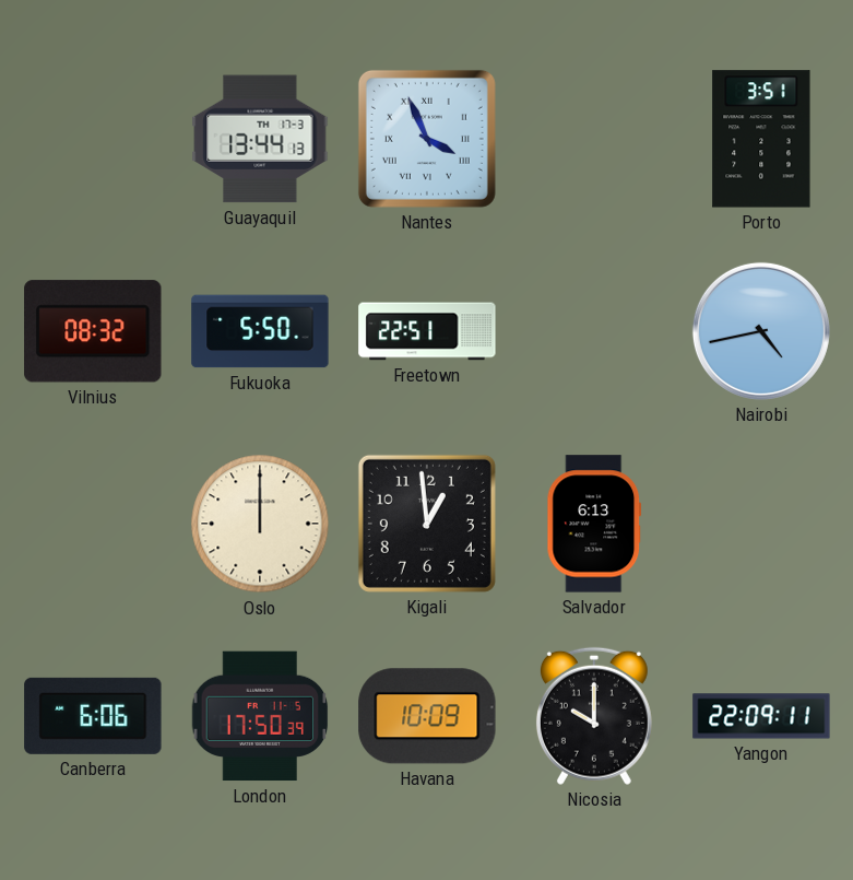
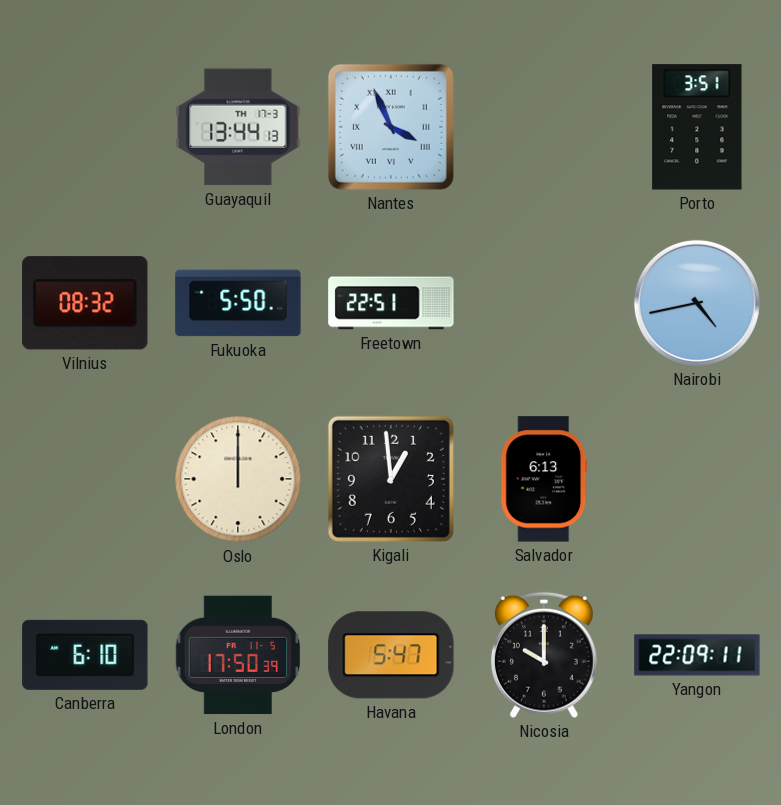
Canberra: 6:06 -> 6:10
Havana: 10:09 -> 5:47
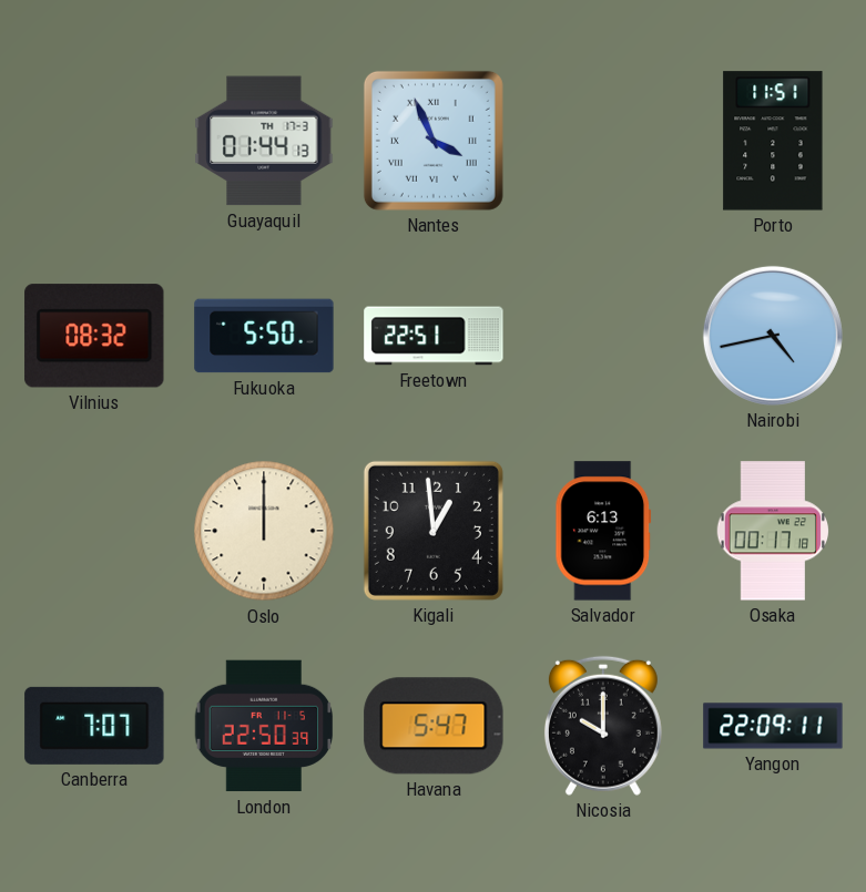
Guayaquil: 13:44 -> 01:44
Porto: 3:51 -> 11:51
Osaka: none -> 00:17
Canberra: 6:10 -> 7:07
London: 17:50 -> 22:50
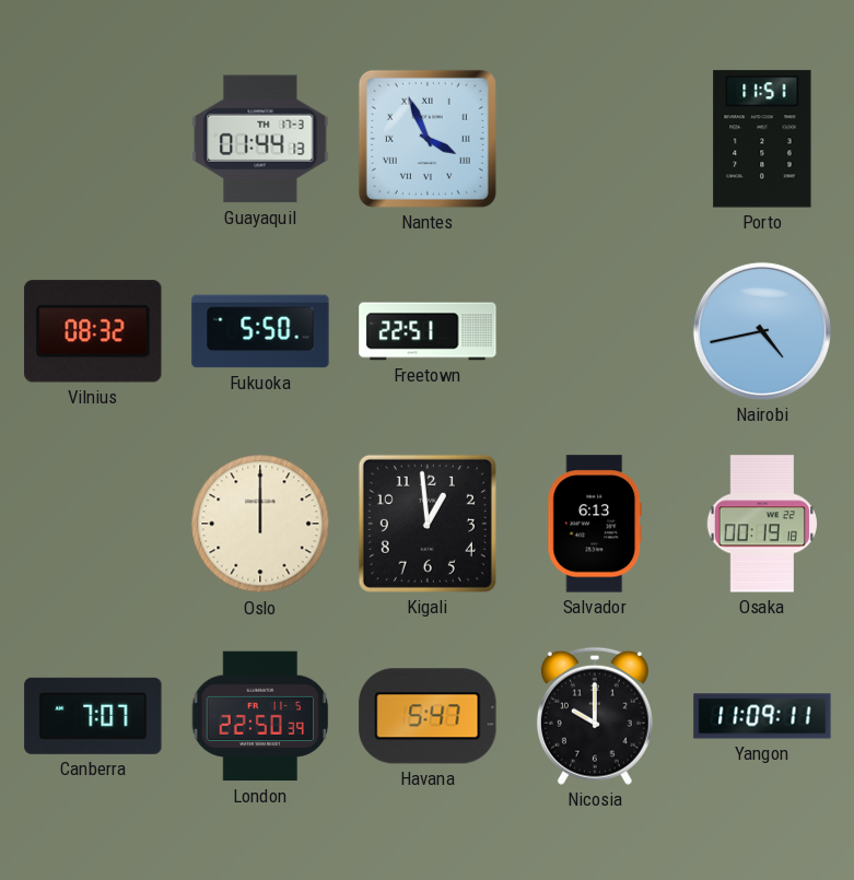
Osaka: 00:17 -> 00:19
Yangon: 22:09 -> 11:09
